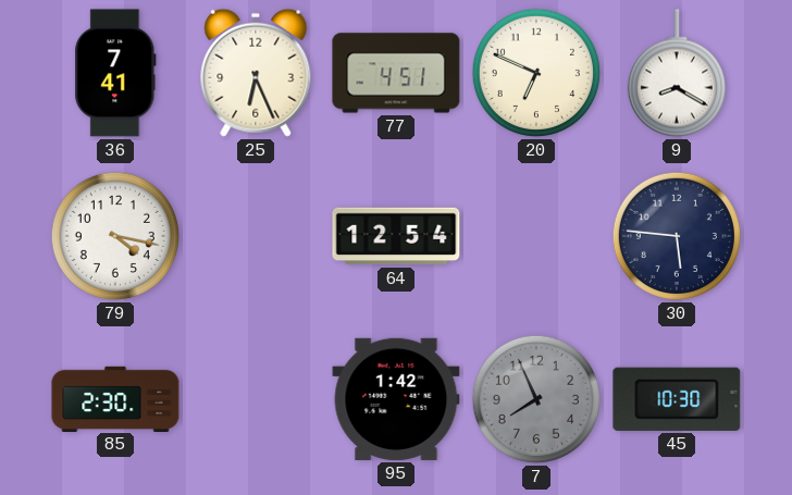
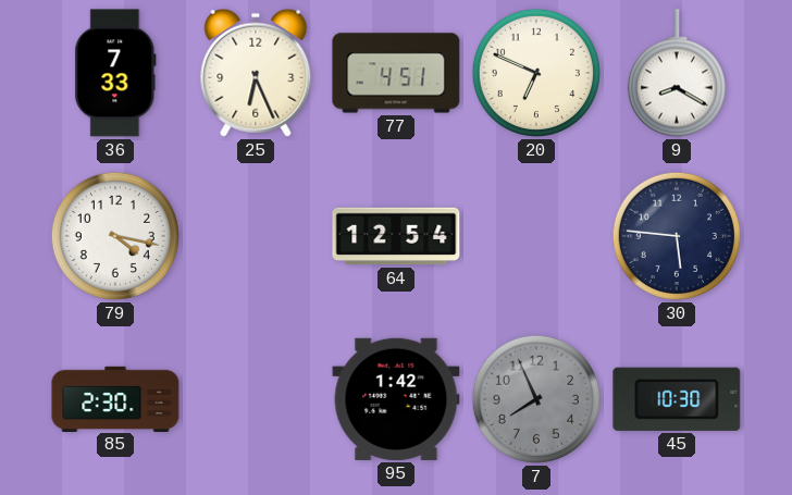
36: 7:41 -> 7:33
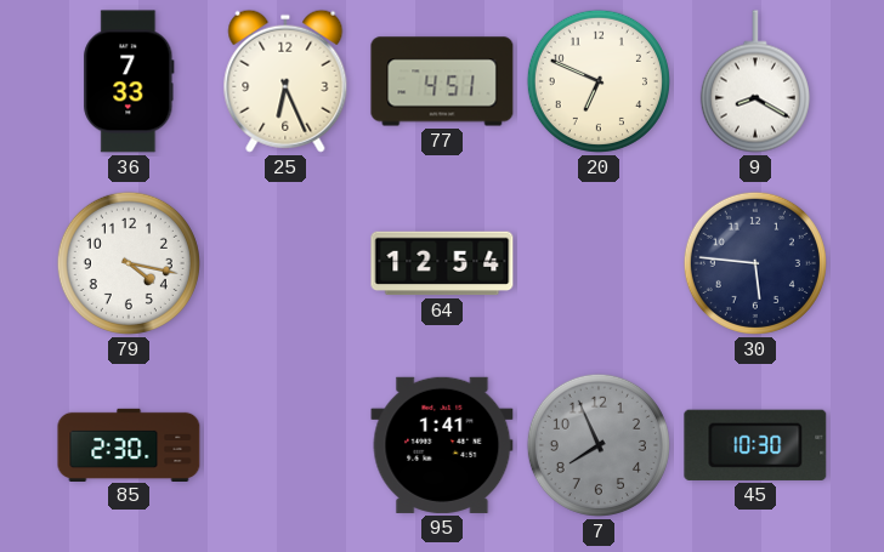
95: 1:42 -> 1:41
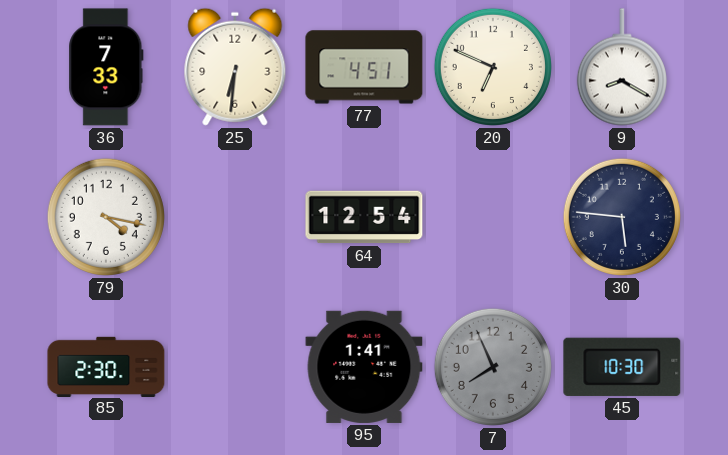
25: 6:26 -> 6:31
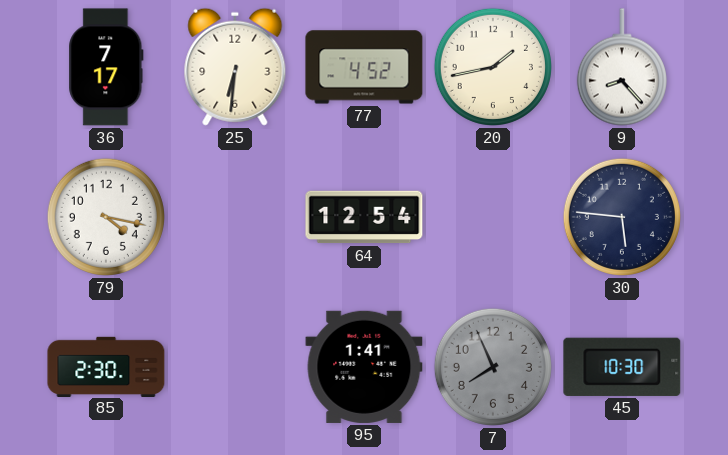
36: 7:33 -> 7:17
77: 4:51 -> 4:52
20: 6:49 -> 1:43
9: 8:20 -> 8:23
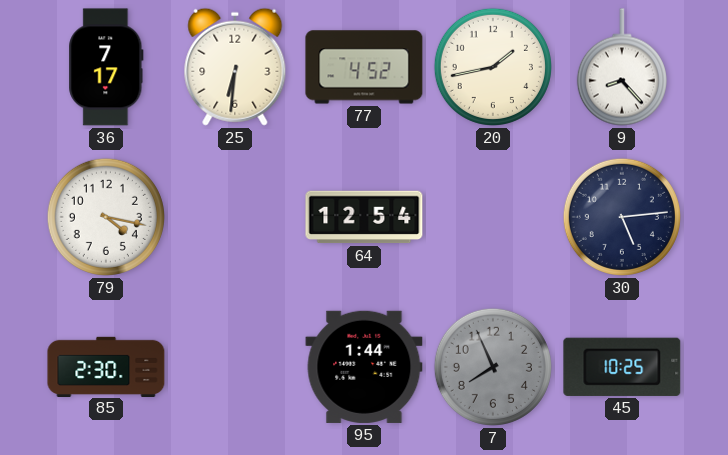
30: 5:46 -> 5:14
95: 1:41 -> 1:44
45: 10:30 -> 10:25
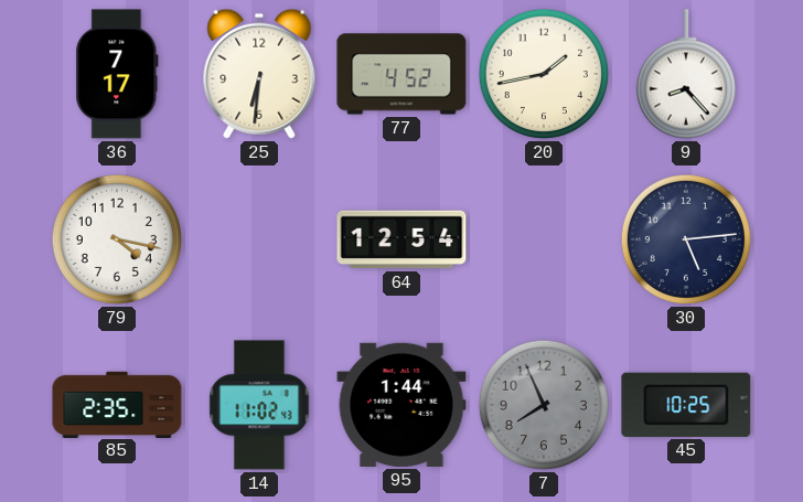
85: 2:30 -> 2:35
14: none -> 11:02
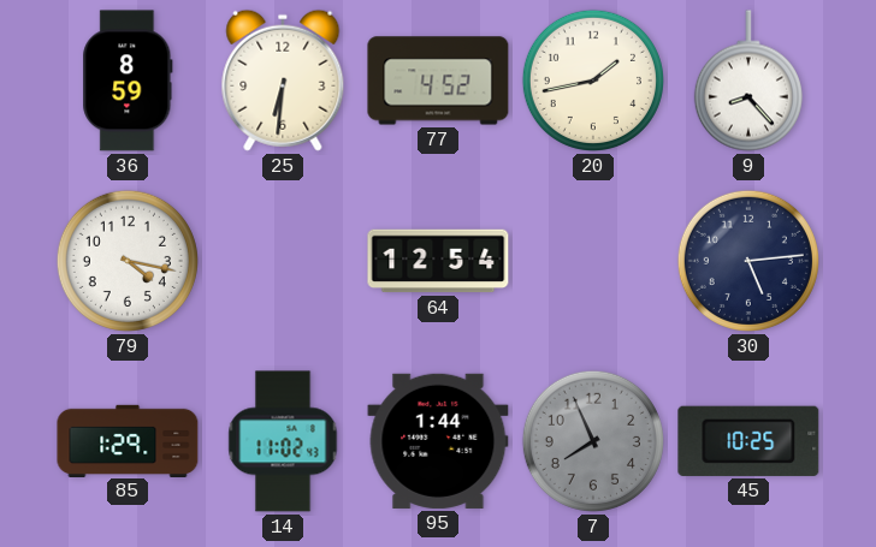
36: 7:17 -> 8:59
85: 2:35 -> 1:29
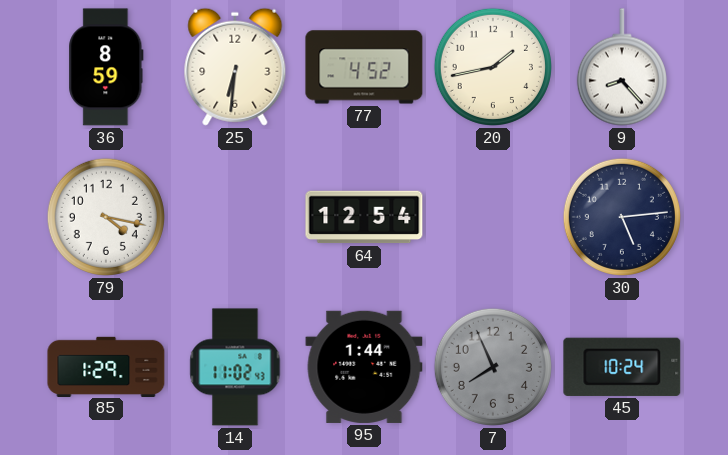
45: 10:25 -> 10:24
